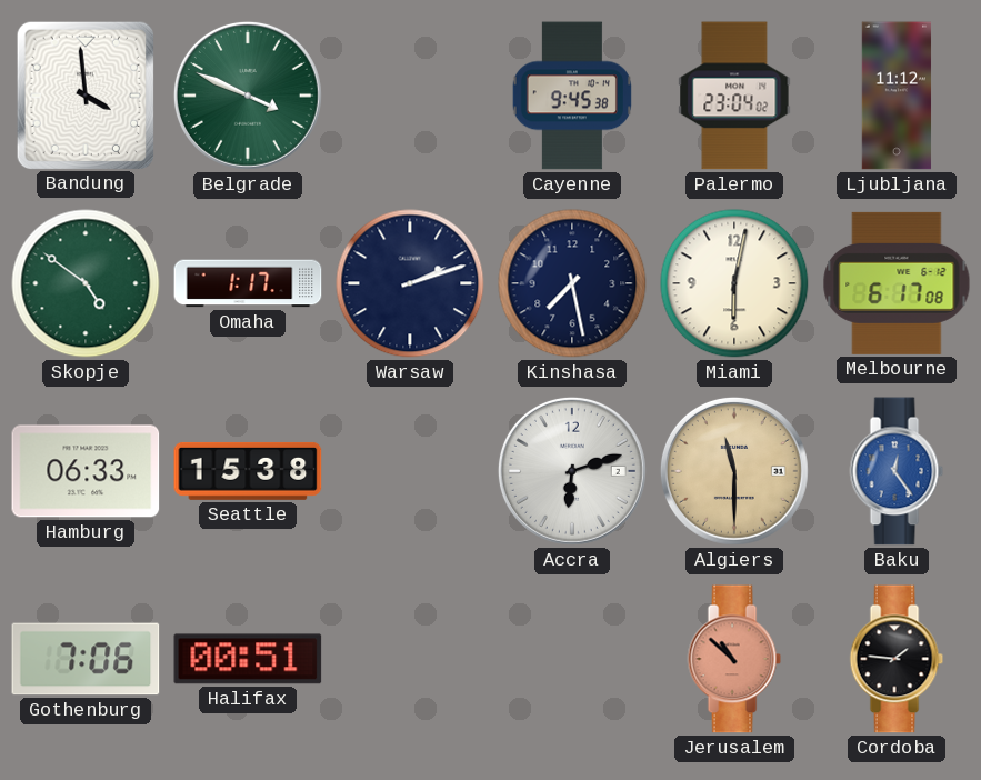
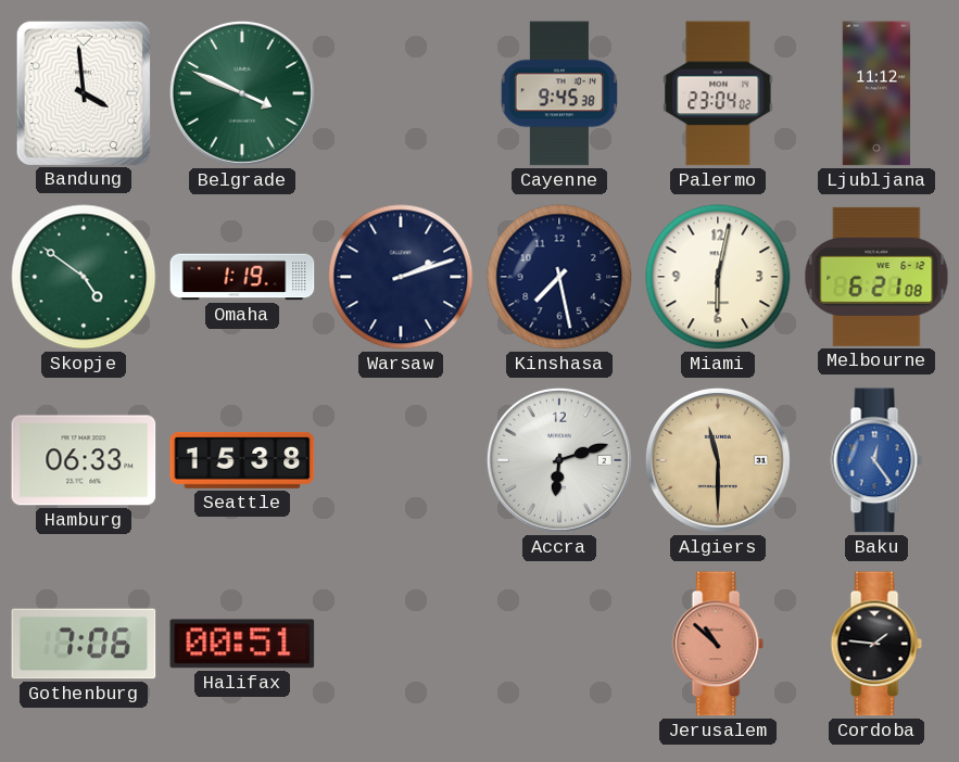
Omaha: 1:17 -> 1:19
Melbourne: 6:17 -> 6:21
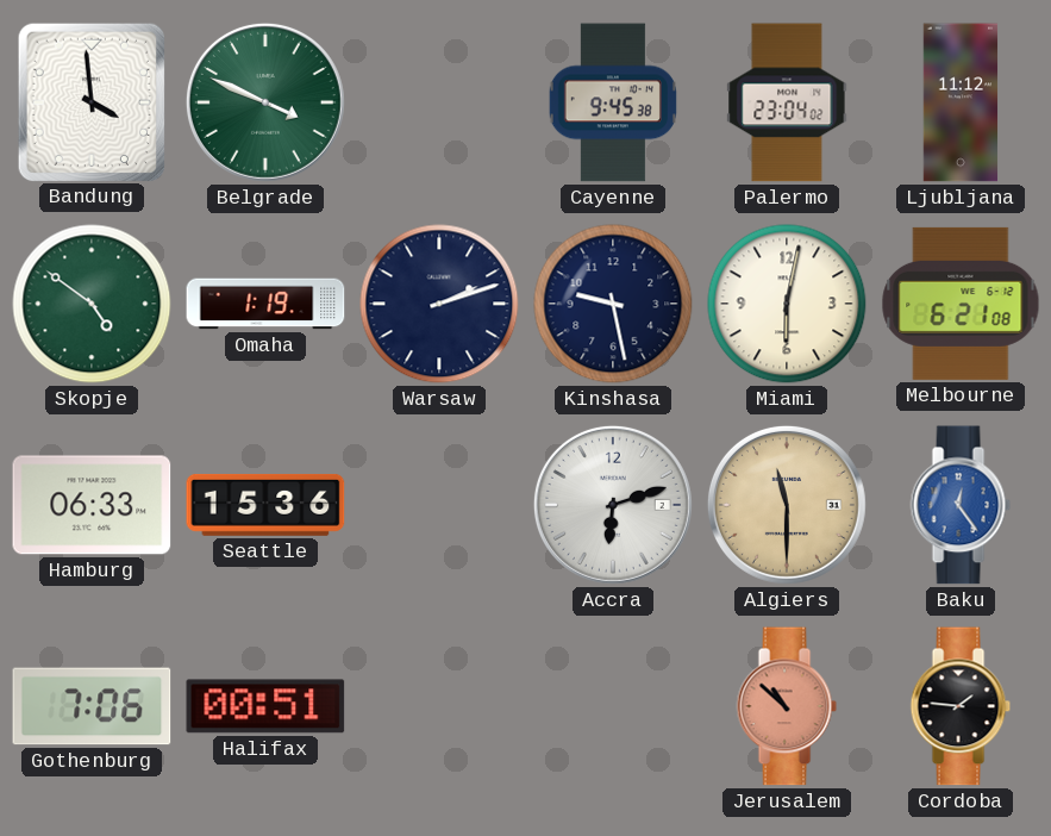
Kinshasa: 7:28 -> 9:28
Seattle: 15:38 -> 15:36
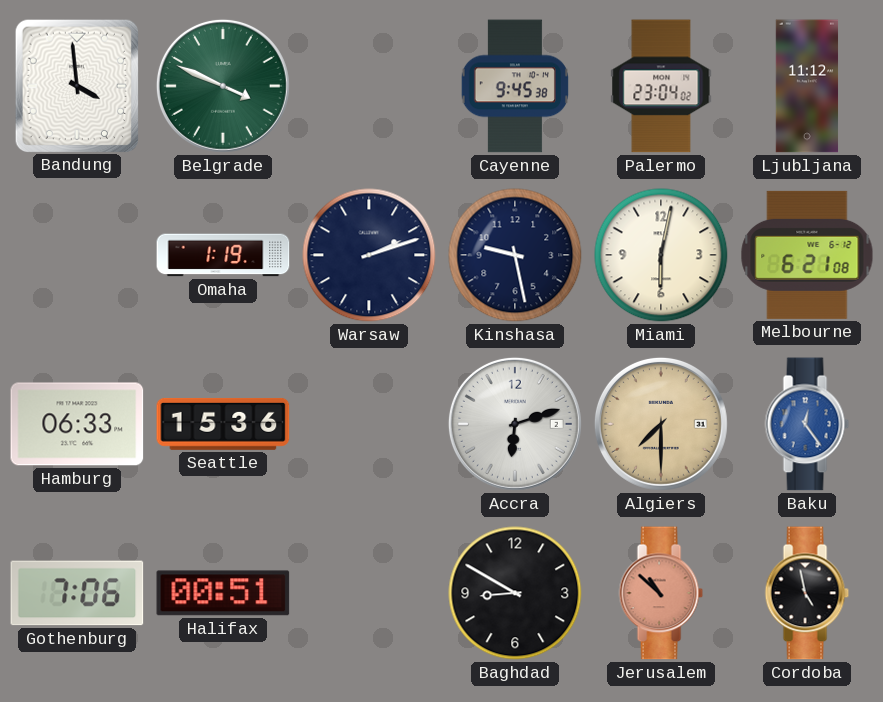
Skopje: 4:51 -> none
Algiers: 11:30 -> 7:30
Baghdad: none -> 8:50
Cordoba: 1:46 -> 4:58
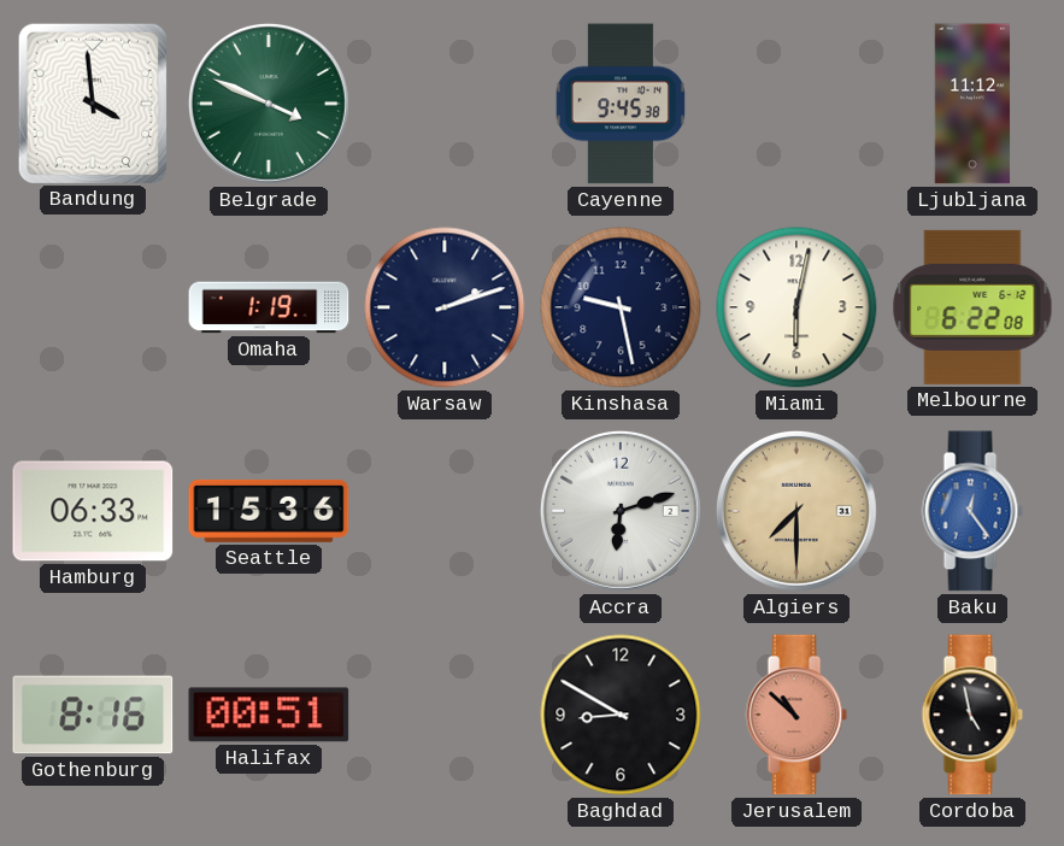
Palermo: 23:04 -> none
Melbourne: 6:21 -> 6:22
Gothenburg: 7:06 -> 8:16
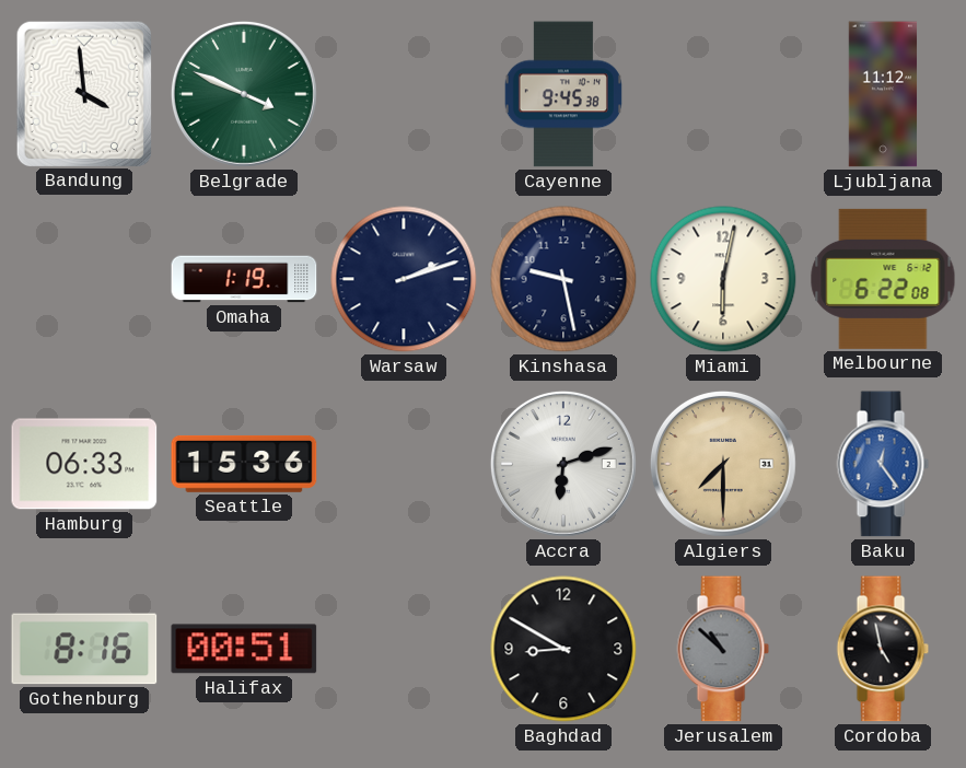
Jerusalem dial: salmon -> grey
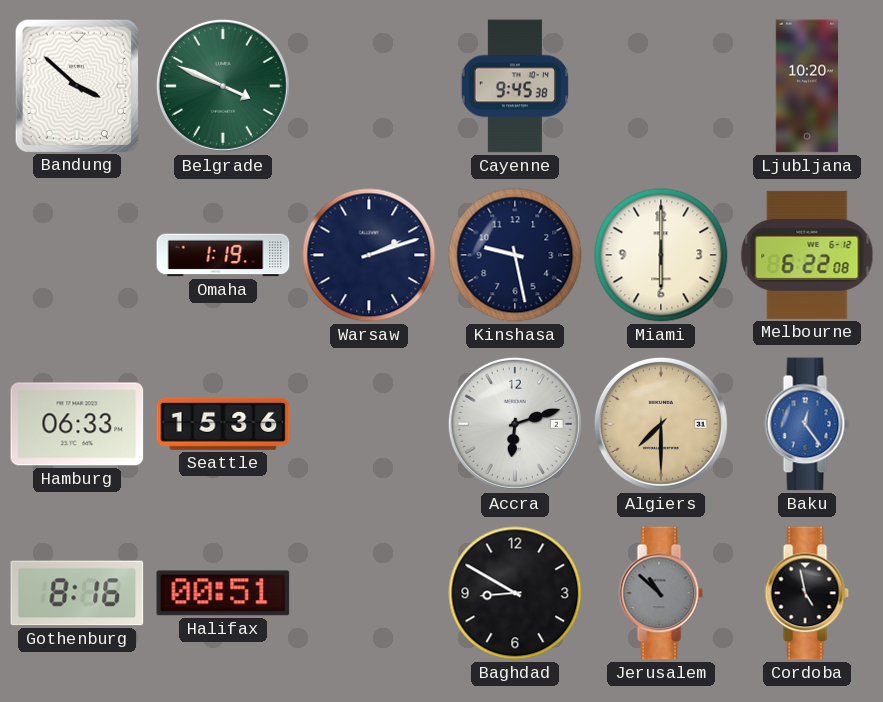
Bandung: 3:59 -> 3:52
Ljubljana: 11:12 -> 10:20
Miami: 6:02 -> 6:00
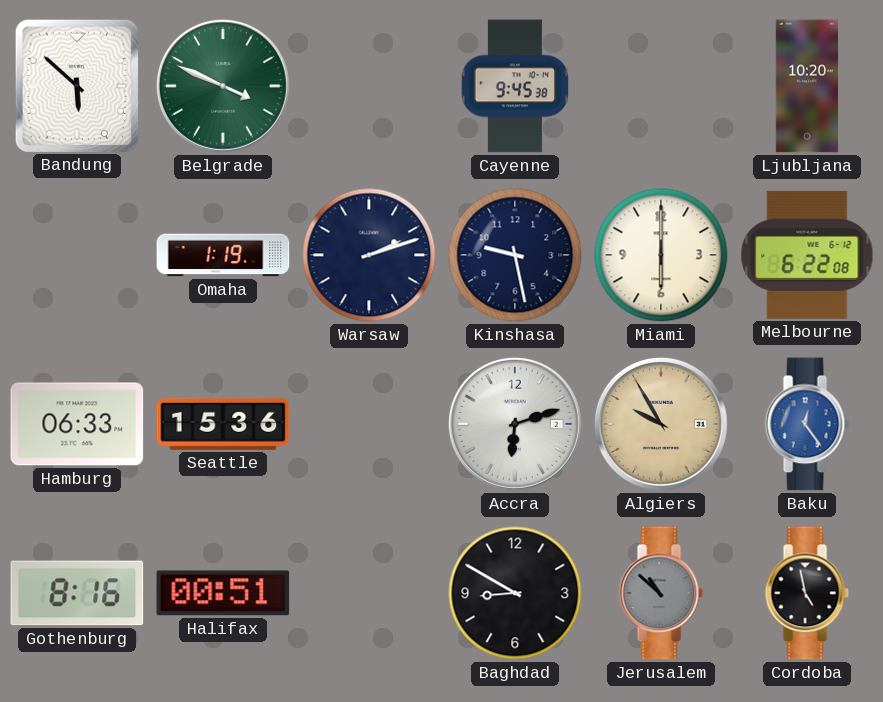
Bandung: 3:52 -> 5:52
Algiers: 7:30 -> 9:55
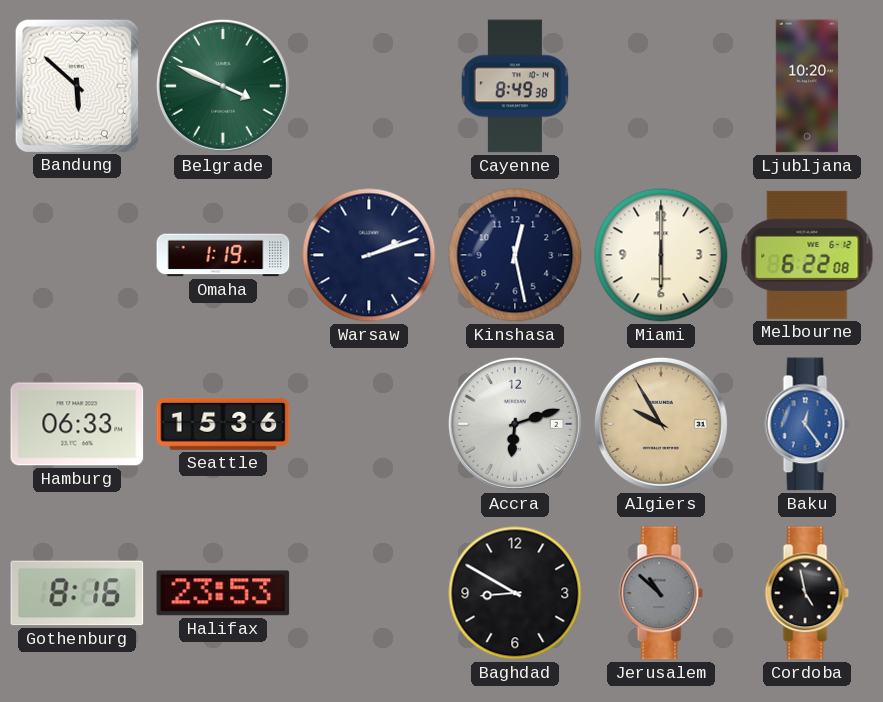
Cayenne: 9:45 -> 8:49
Kinshasa: 9:28 -> 12:28
Halifax: 00:51 -> 23:53
